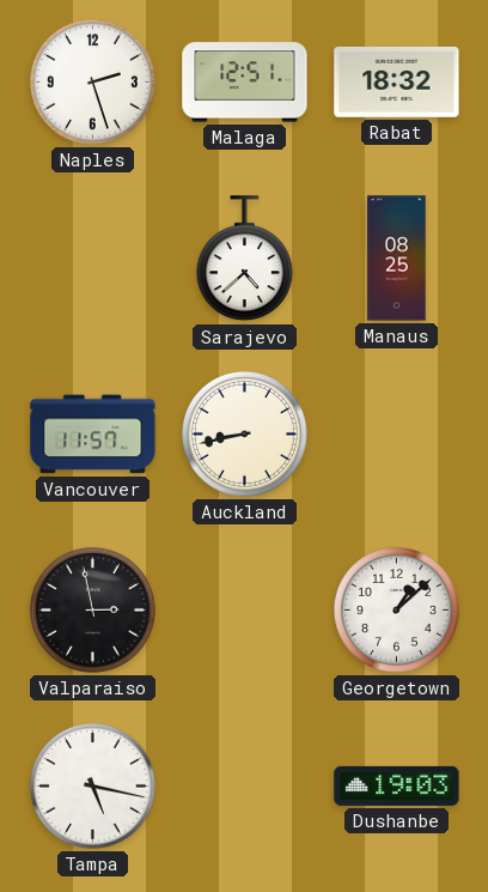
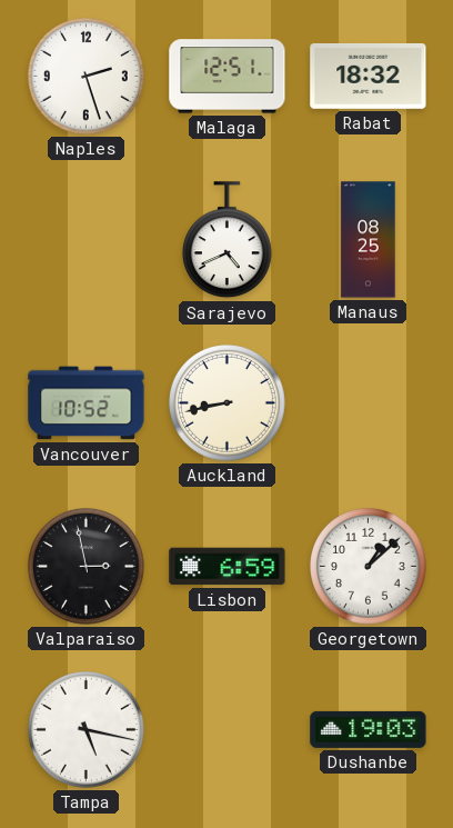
Sarajevo: 4:38 -> 4:41
Vancouver: 11:57 -> 10:52
Lisbon: none -> 6:59
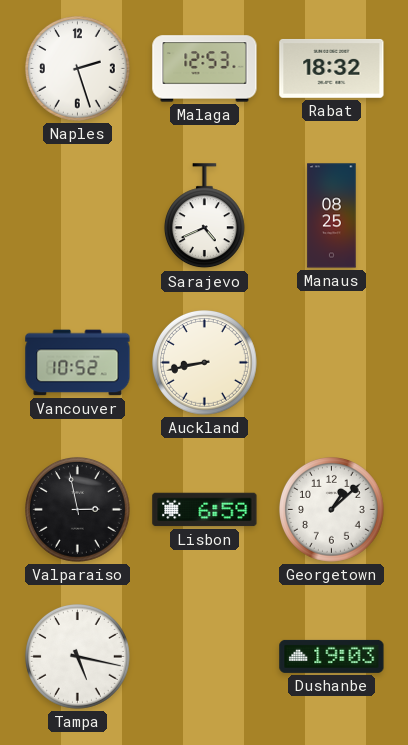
Malaga: 12:51 -> 12:53
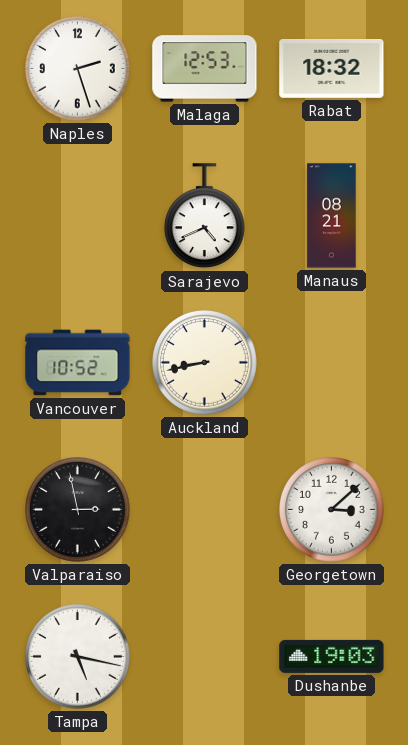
Manaus: 08:25 -> 08:21
Lisbon: 6:59 -> none
Georgetown: 1:08 -> 3:08
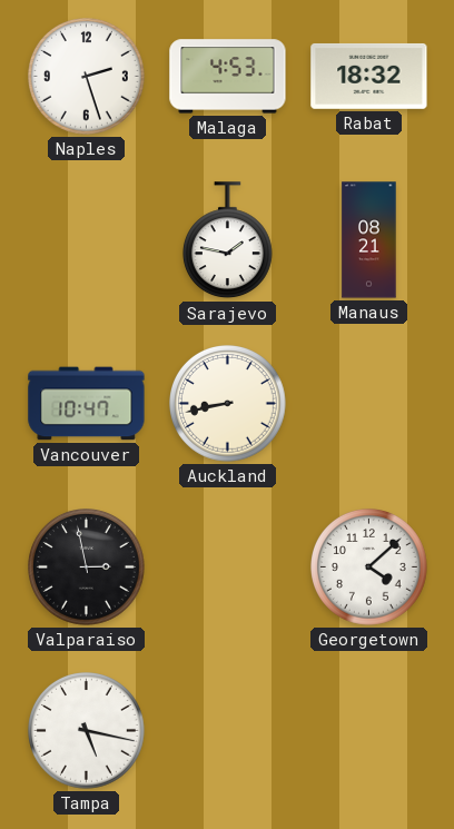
Malaga: 12:53 -> 4:53
Sarajevo: 4:41 -> 1:47
Vancouver: 10:52 -> 10:47
Georgetown: 3:08 -> 4:08
Dushanbe: 19:03 -> none
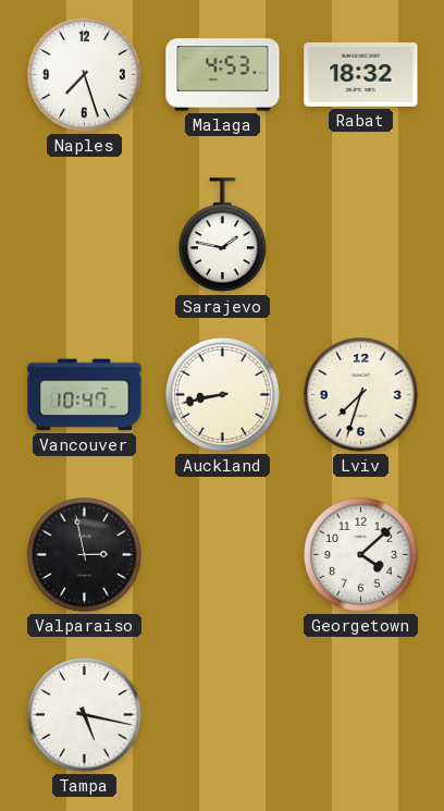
Naples: 2:27 -> 7:27
Manaus: 08:21 -> none
Lviv: none -> 7:33
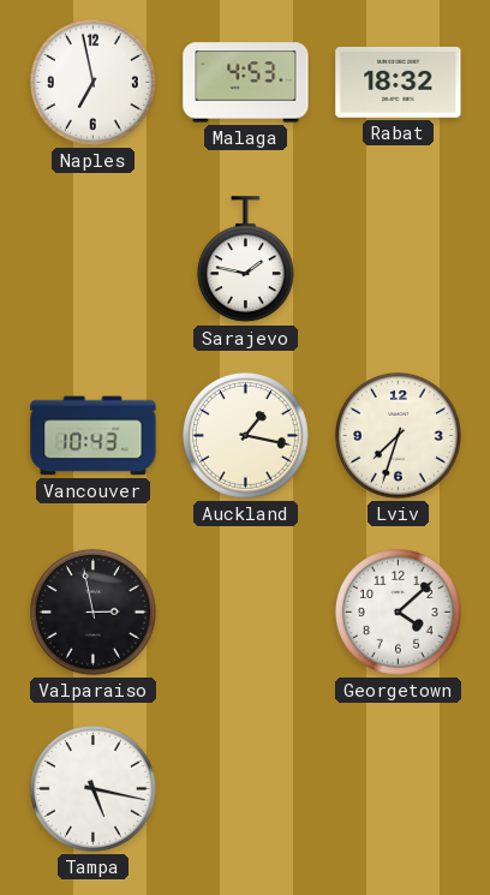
Naples: 7:27 -> 6:58
Vancouver: 10:47 -> 10:43
Auckland: 8:43 -> 1:17
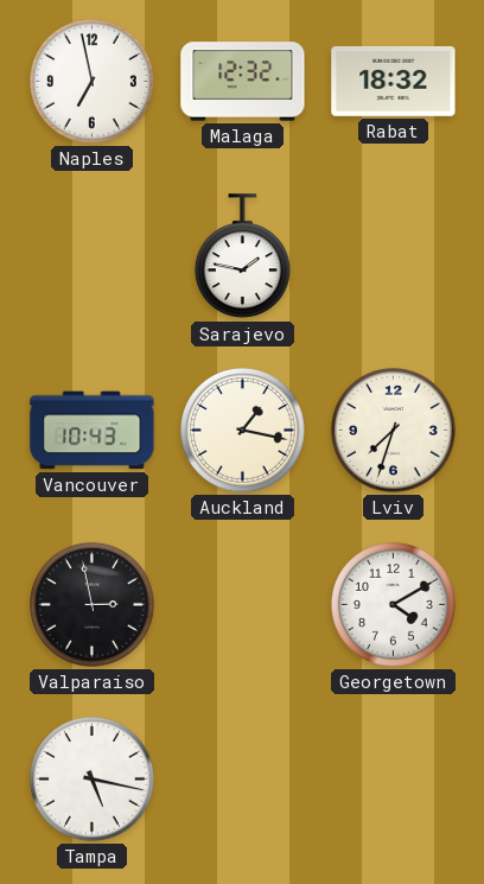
Malaga: 4:53 -> 12:32
Georgetown: 4:08 -> 4:10
